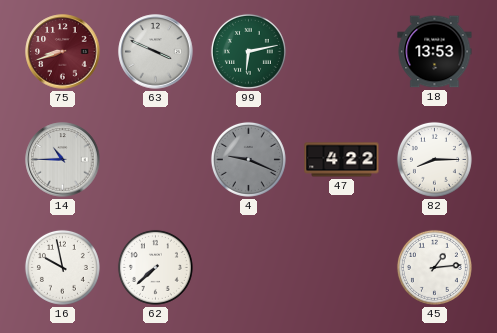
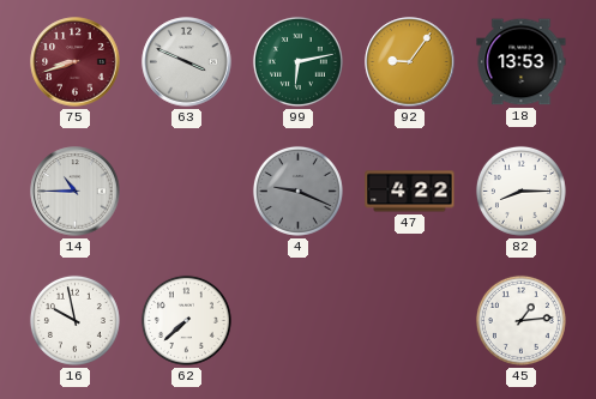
92: none -> 9:06
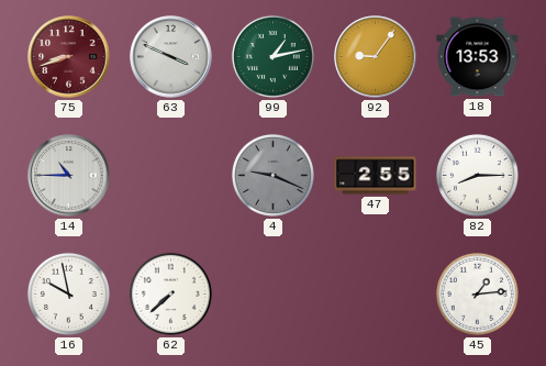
99: 6:13 -> 1:13
47: 4:22 -> 2:55
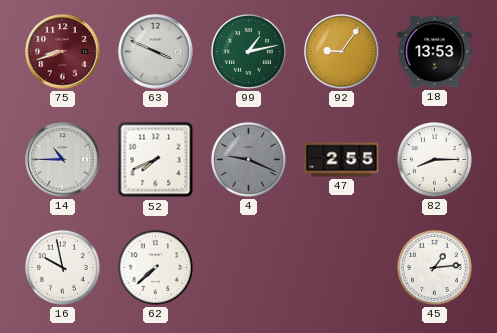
52: none -> 7:41
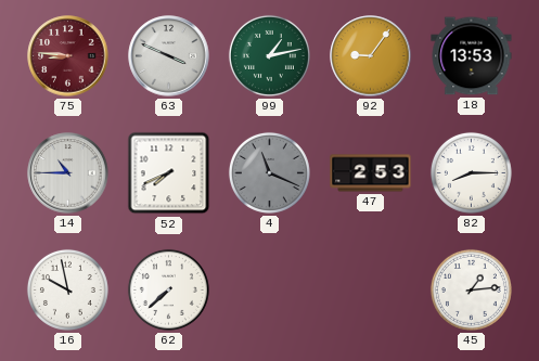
75: 8:42 -> 8:46
4: 9:19 -> 11:19
47: 2:55 -> 2:53
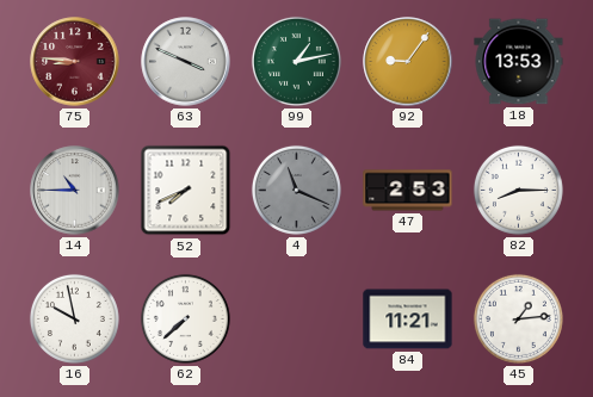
84: none -> 11:21
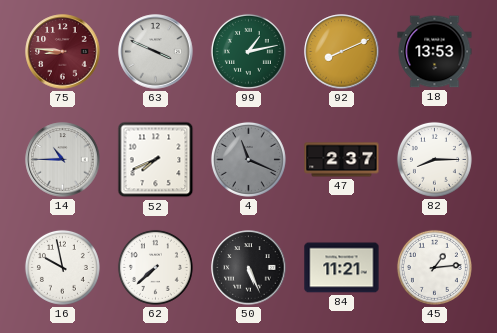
92: 9:06 -> 8:11
47: 2:53 -> 2:37
50: none -> 5:26
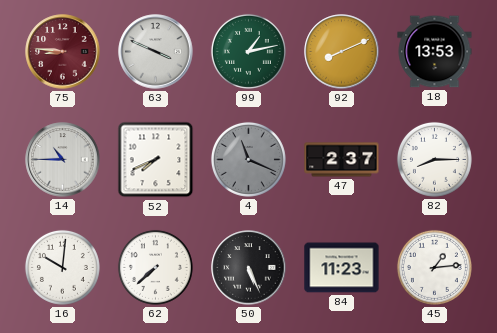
16: 9:58 -> 10:01
84: 11:21 -> 11:23
